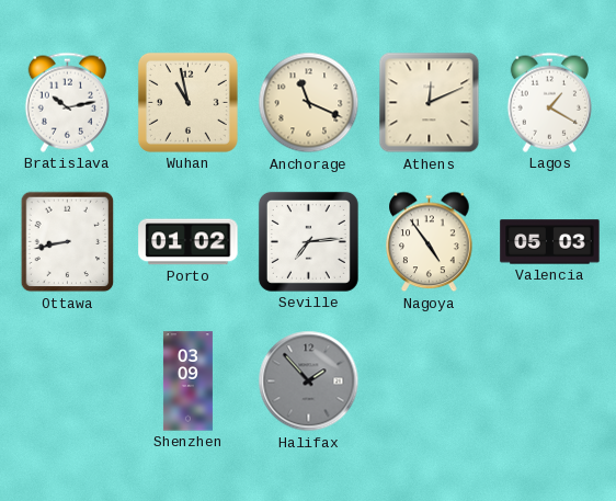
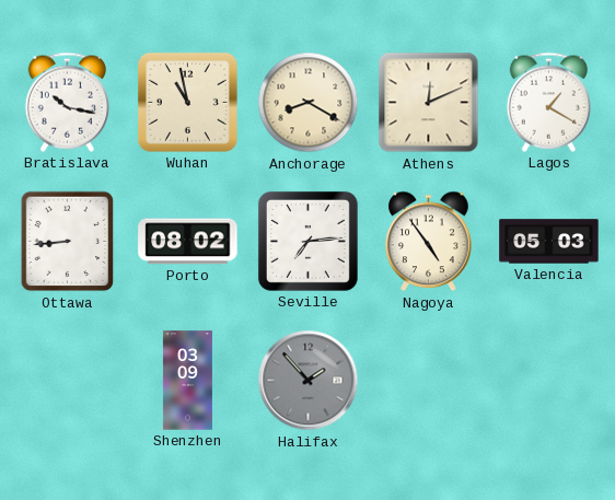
Bratislava: 10:13 -> 10:17
Anchorage: 11:19 -> 8:20
Ottawa: 8:43 -> 8:44
Porto: 01:02 -> 08:02
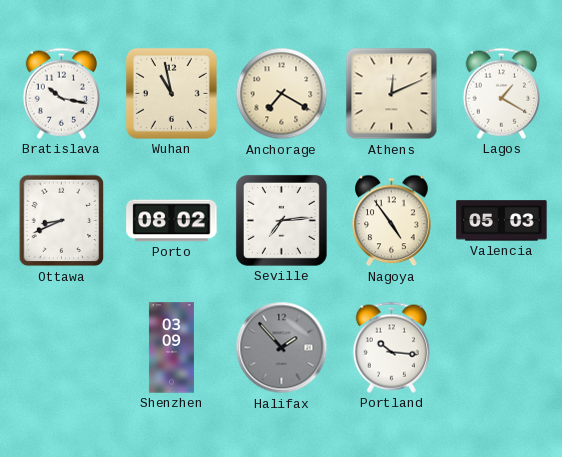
Anchorage: 8:20 -> 7:20
Ottawa: 8:44 -> 8:41
Portland: none -> 10:16
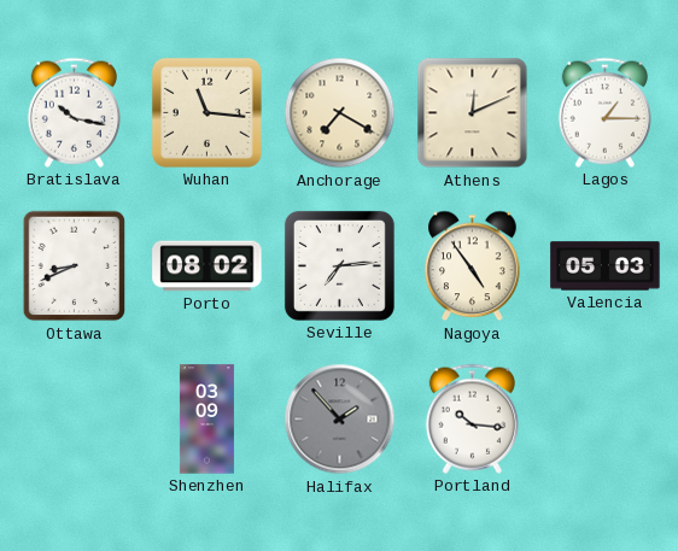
Wuhan: 10:58 -> 11:16
Lagos: 1:20 -> 1:15
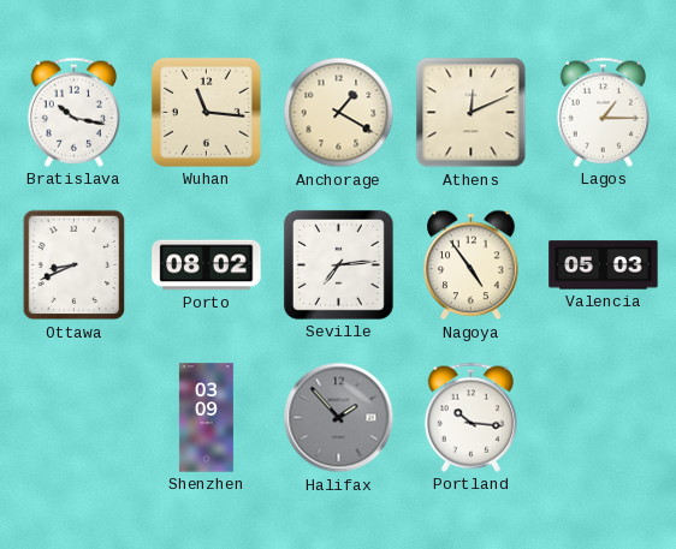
Anchorage: 7:20 -> 1:20
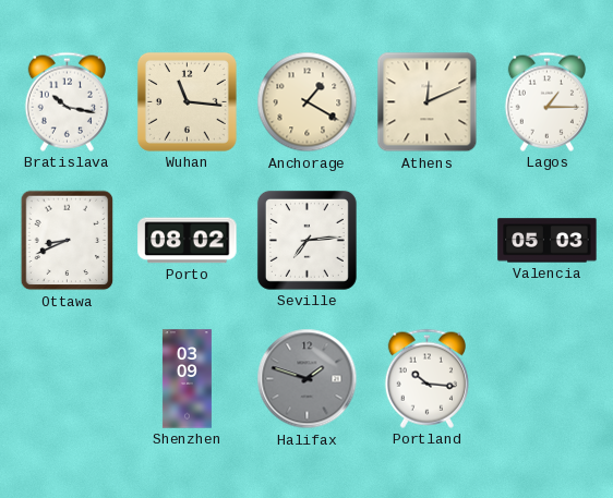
Nagoya: 4:54 -> none
Halifax: 1:53 -> 1:48
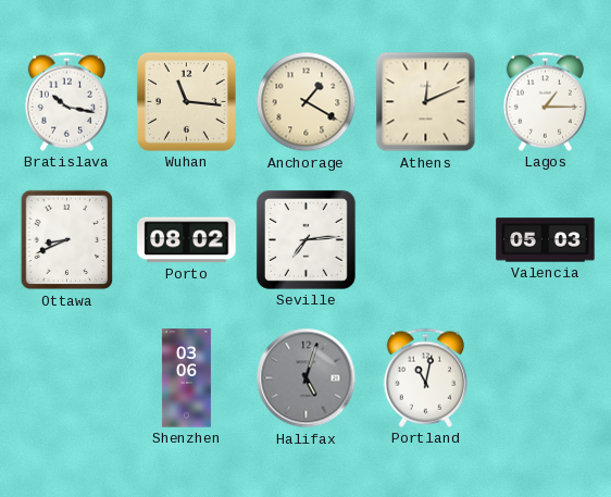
Shenzhen: 03:09 -> 03:06
Halifax: 1:48 -> 5:03
Portland: 10:16 -> 11:02
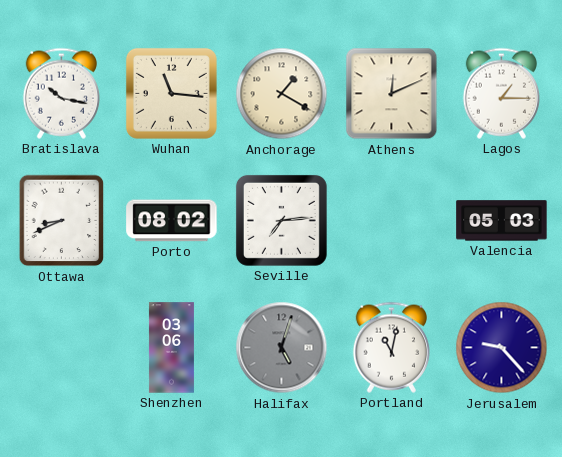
Jerusalem: none -> 9:23
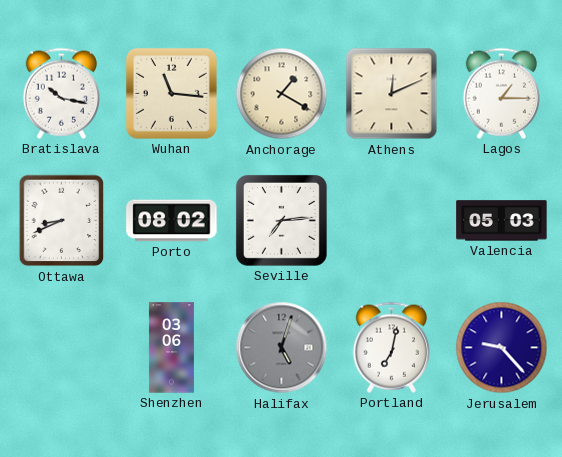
Portland: 11:02 -> 7:02
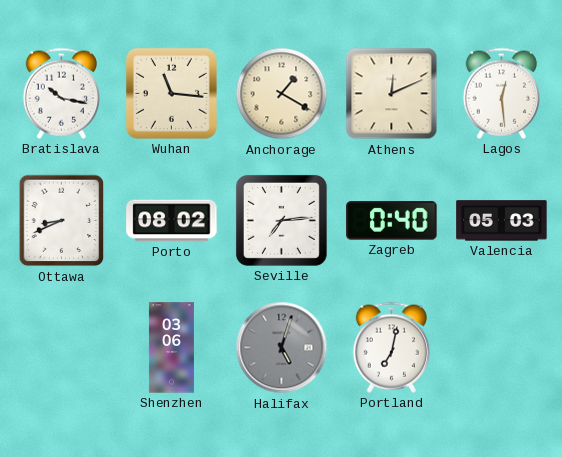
Lagos: 1:15 -> 12:29
Zagreb: none -> 0:40
Jerusalem: 9:23 -> none
